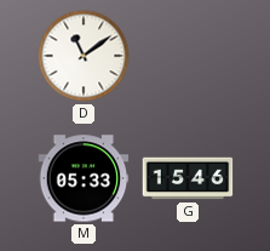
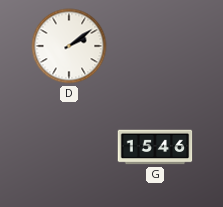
D: 11:09 -> 2:09
M: 05:33 -> none
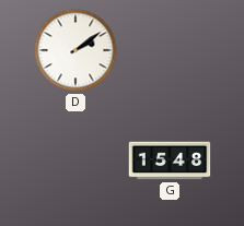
G: 15:46 -> 15:48
